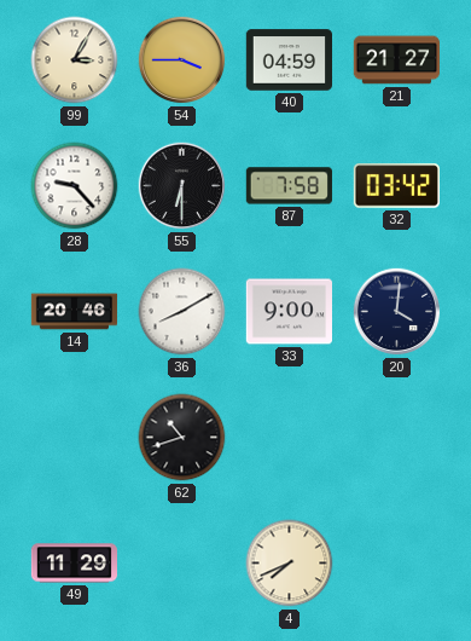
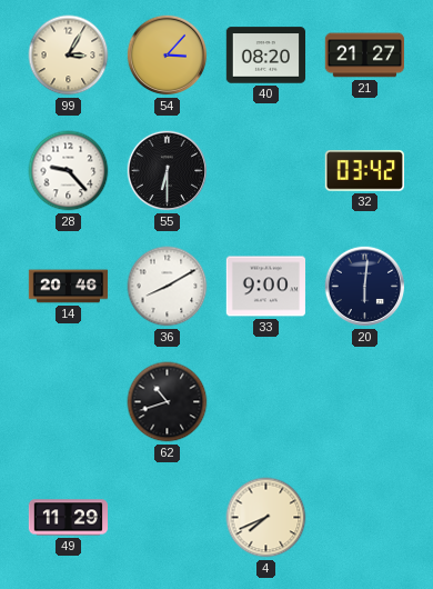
54: 3:45 -> 3:07
40: 04:59 -> 08:20
87: 7:58 -> none
20: 4:01 -> 6:01
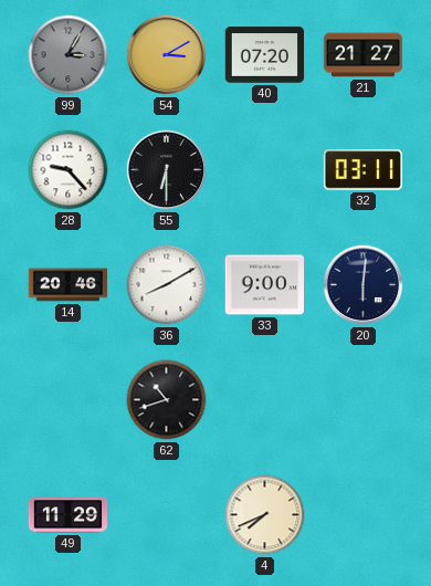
99 dial: cream -> grey
54: 3:07 -> 3:10
40: 08:20 -> 07:20
32: 03:42 -> 03:11
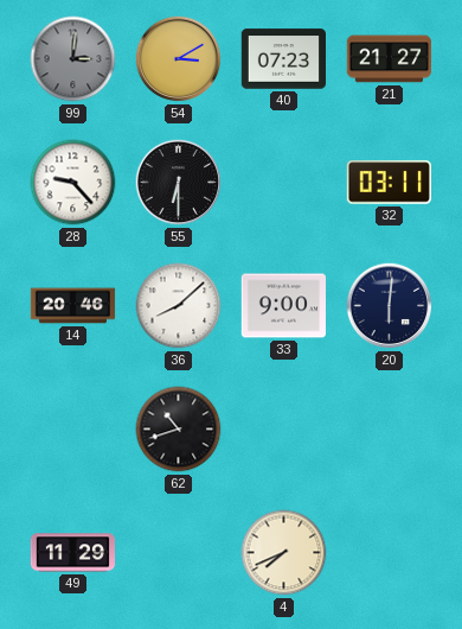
99: 3:05 -> 3:01
40: 07:20 -> 07:23
36: 8:10 -> 8:08
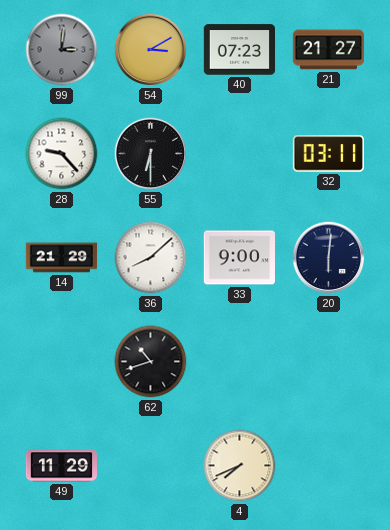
14: 20:46 -> 21:29
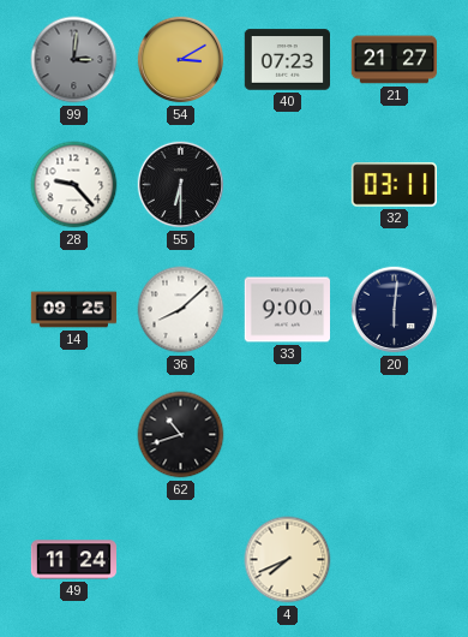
14: 21:29 -> 09:25
49: 11:29 -> 11:24
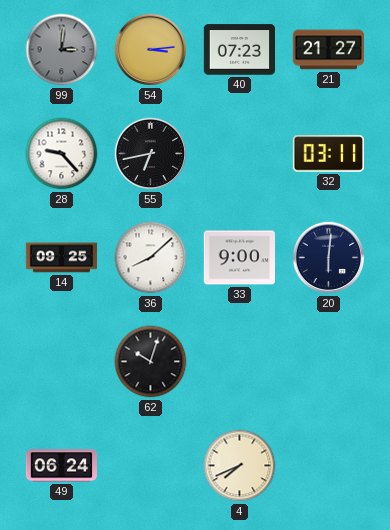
54: 3:10 -> 3:14
55: 6:30 -> 6:43
62: 10:42 -> 10:03
49: 11:24 -> 06:24
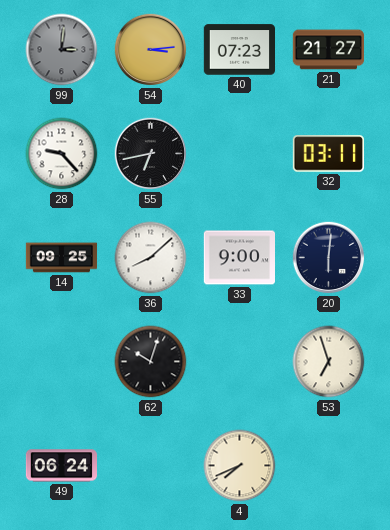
53: none -> 6:57
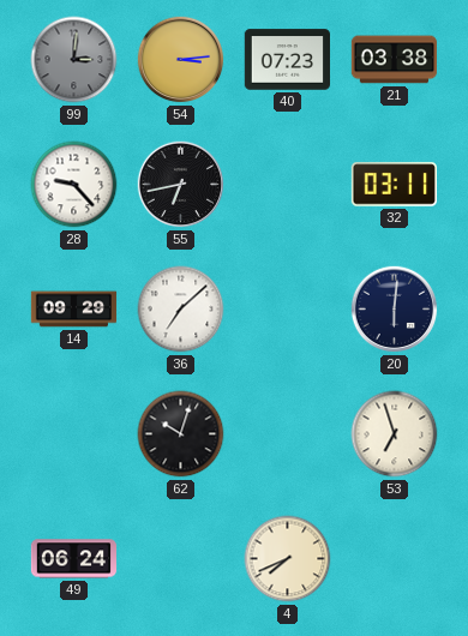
21: 21:27 -> 03:38
14: 09:25 -> 09:29
36: 8:08 -> 7:08
33: 9:00 -> none
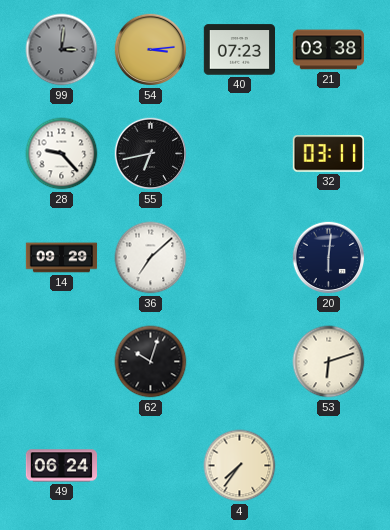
53: 6:57 -> 6:12
4: 7:41 -> 7:36
